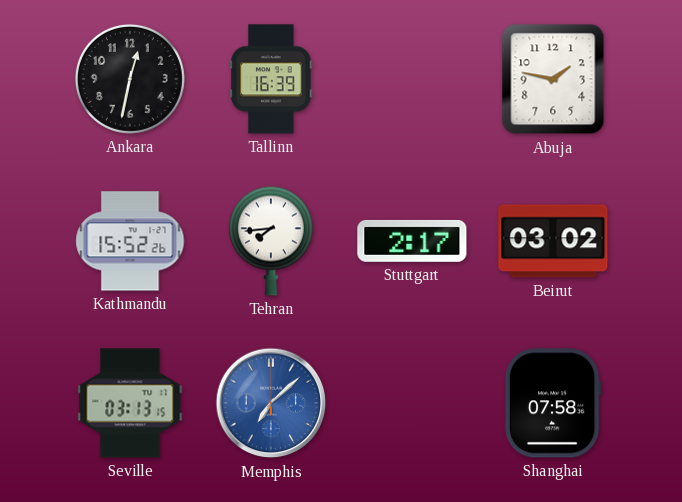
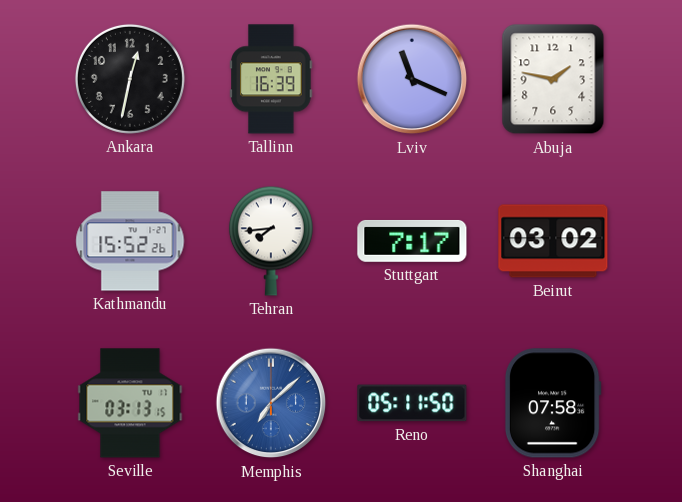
Lviv: none -> 11:19
Stuttgart: 2:17 -> 7:17
Reno: none -> 05:11
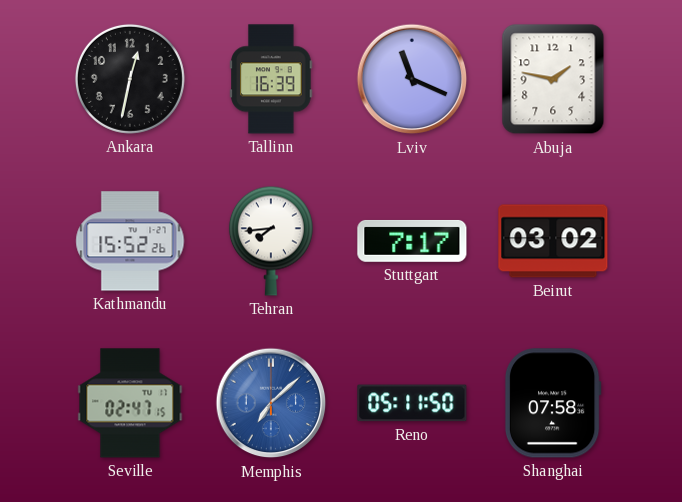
Seville: 03:13 -> 02:47
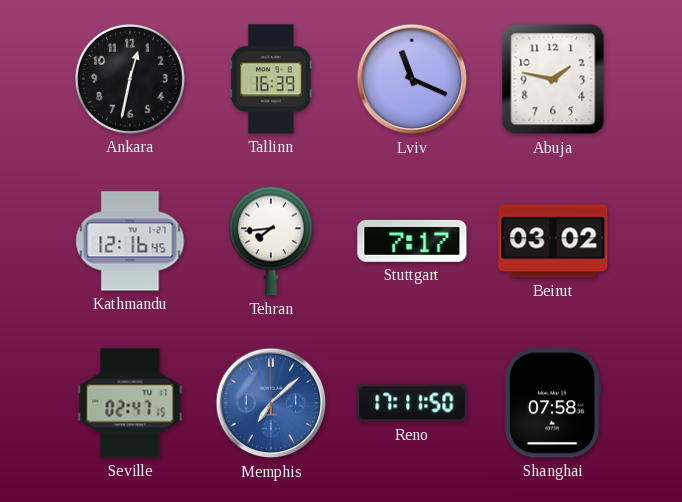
Kathmandu: 15:52 -> 12:16
Reno: 05:11 -> 17:11
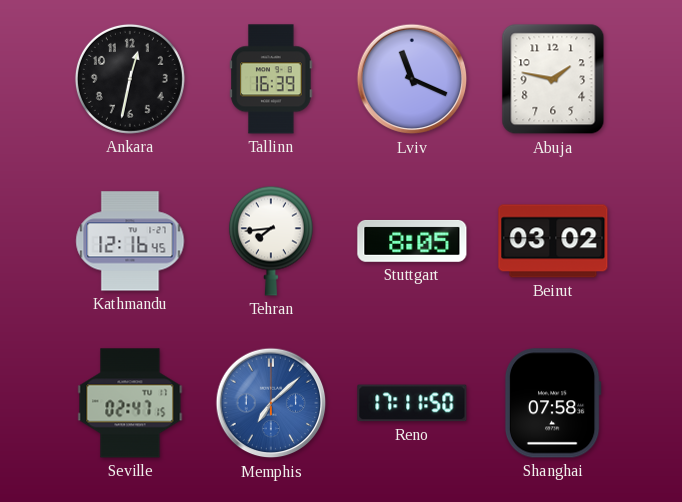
Stuttgart: 7:17 -> 8:05
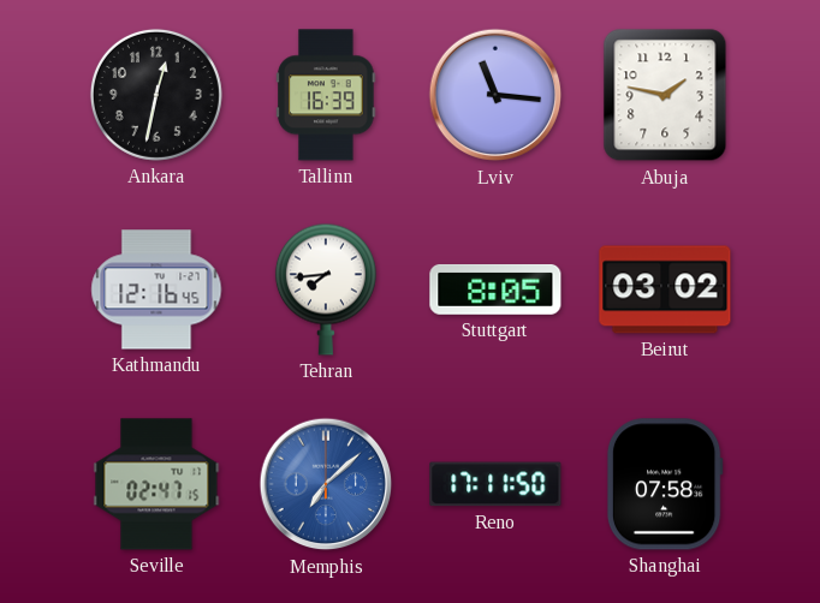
Lviv: 11:19 -> 11:16
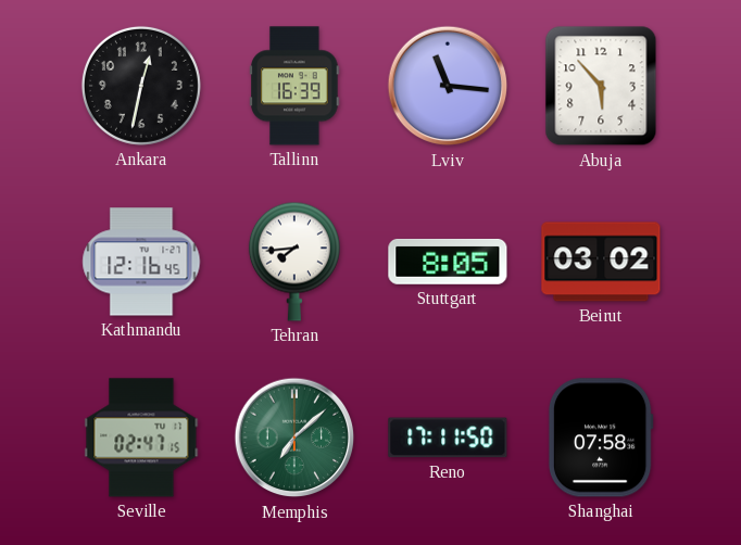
Abuja: 1:47 -> 5:53
Memphis dial: blue -> green
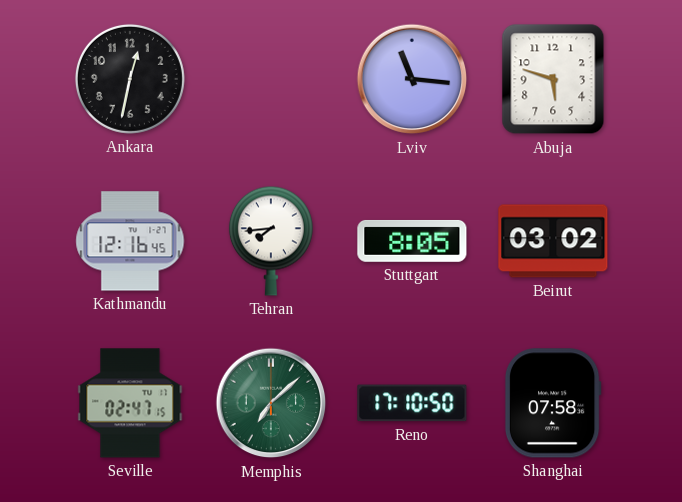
Tallinn: 16:39 -> none
Abuja: 5:53 -> 5:48
Reno: 17:11 -> 17:10
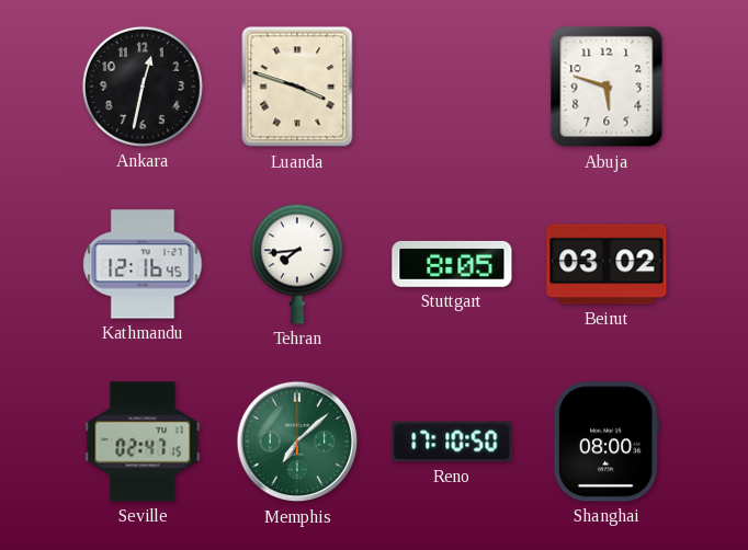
Luanda: none -> 3:48
Lviv: 11:16 -> none
Shanghai: 07:58 -> 08:00
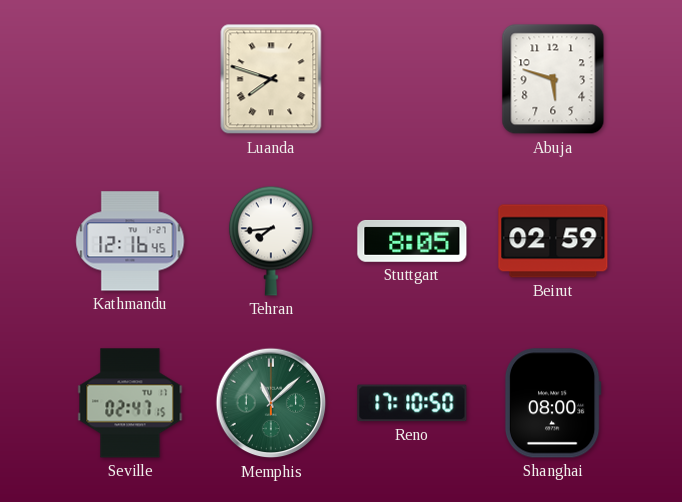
Ankara: 12:32 -> none
Luanda: 3:48 -> 7:48
Beirut: 03:02 -> 02:59
Memphis: 7:08 -> 11:08
